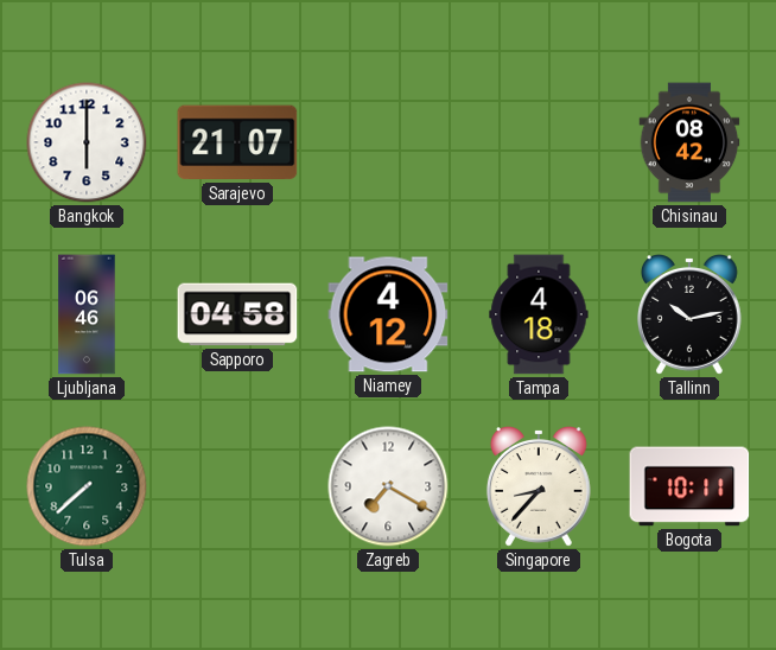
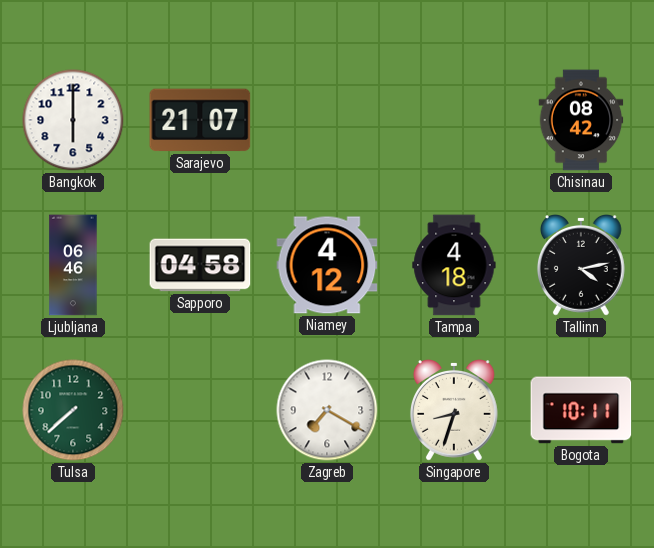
Tallinn: 10:13 -> 4:13
Singapore: 8:37 -> 8:33
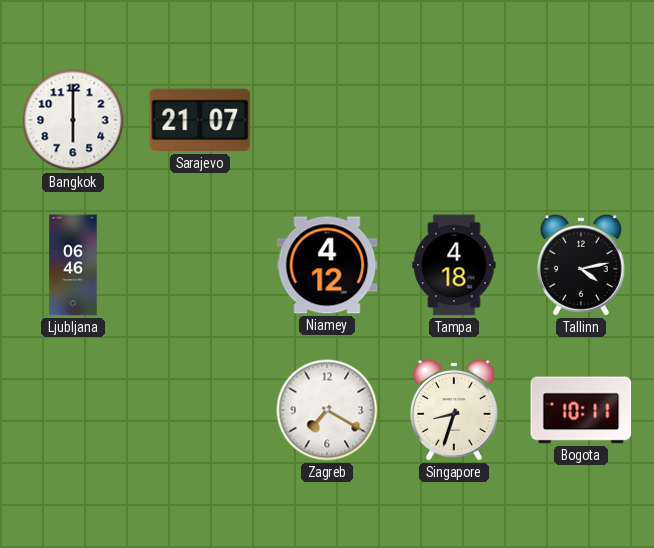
Chisinau: 08:42 -> none
Sapporo: 04:58 -> none
Tulsa: 7:38 -> none
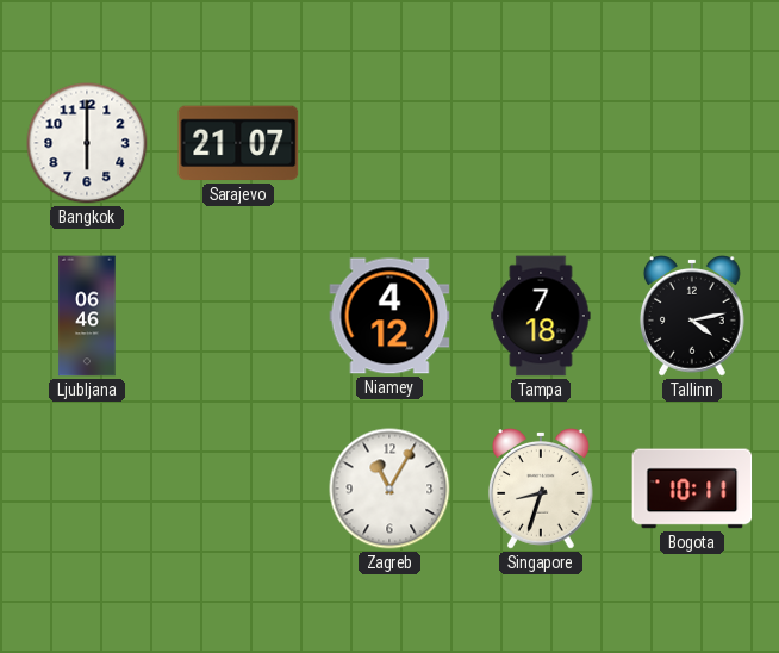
Tampa: 4:18 -> 7:18
Zagreb: 7:20 -> 11:05
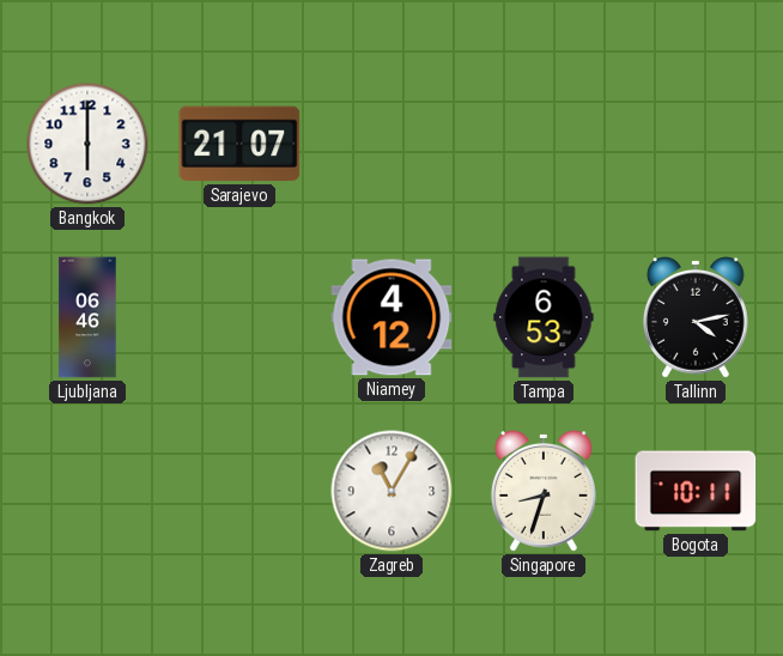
Tampa: 7:18 -> 6:53
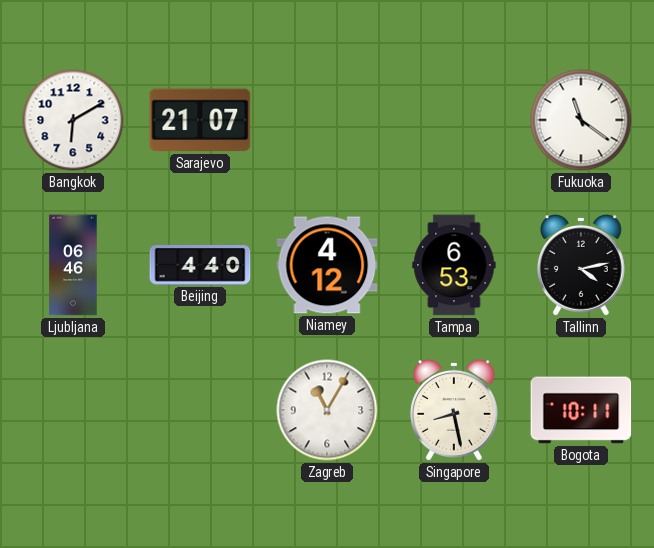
Bangkok: 6:00 -> 6:10
Fukuoka: none -> 11:21
Beijing: none -> 4:40
Singapore: 8:33 -> 8:28
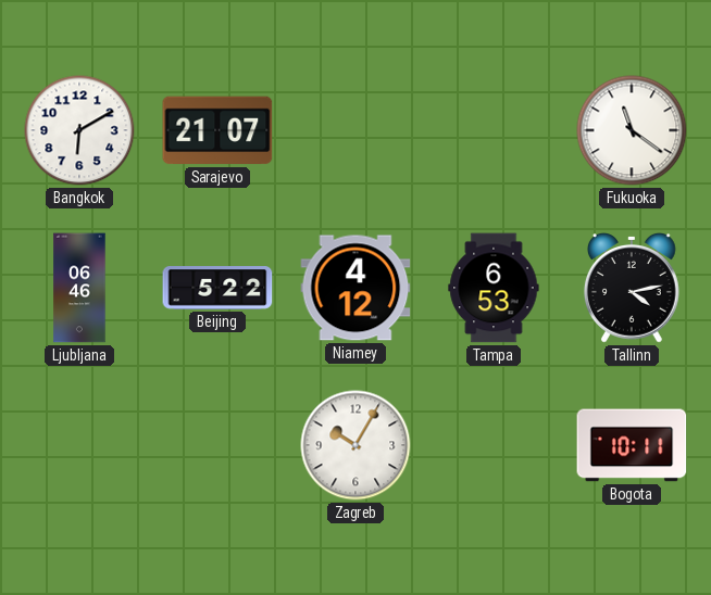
Beijing: 4:40 -> 5:22
Zagreb: 11:05 -> 10:05
Singapore: 8:28 -> none
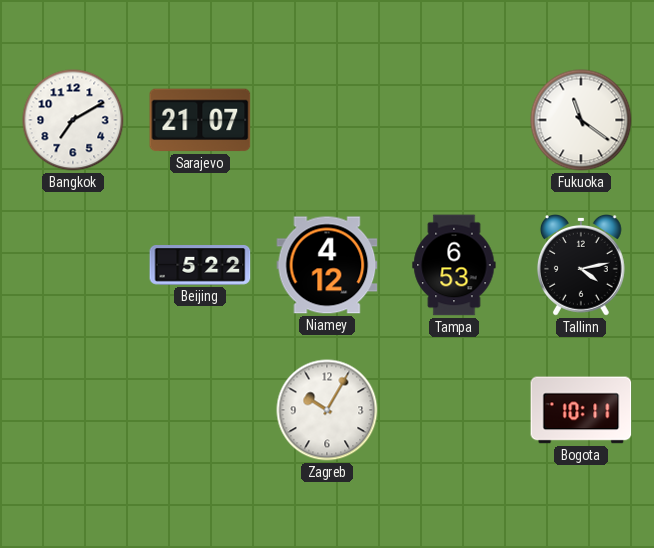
Bangkok: 6:10 -> 7:10
Ljubljana: 06:46 -> none
